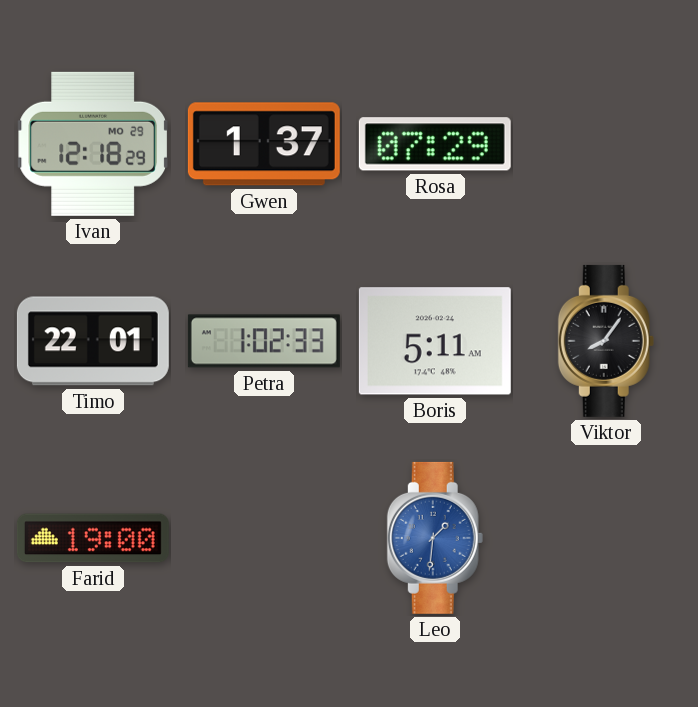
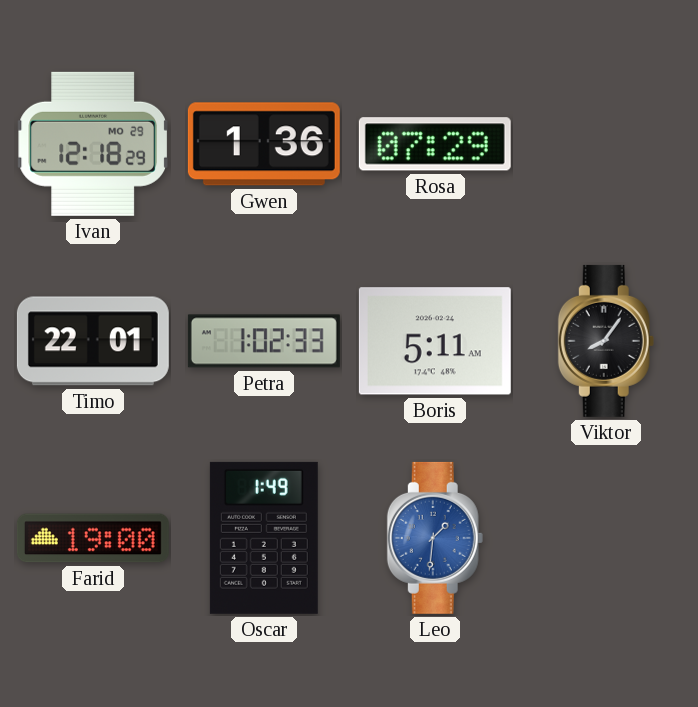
Gwen: 1:37 -> 1:36
Oscar: none -> 1:49
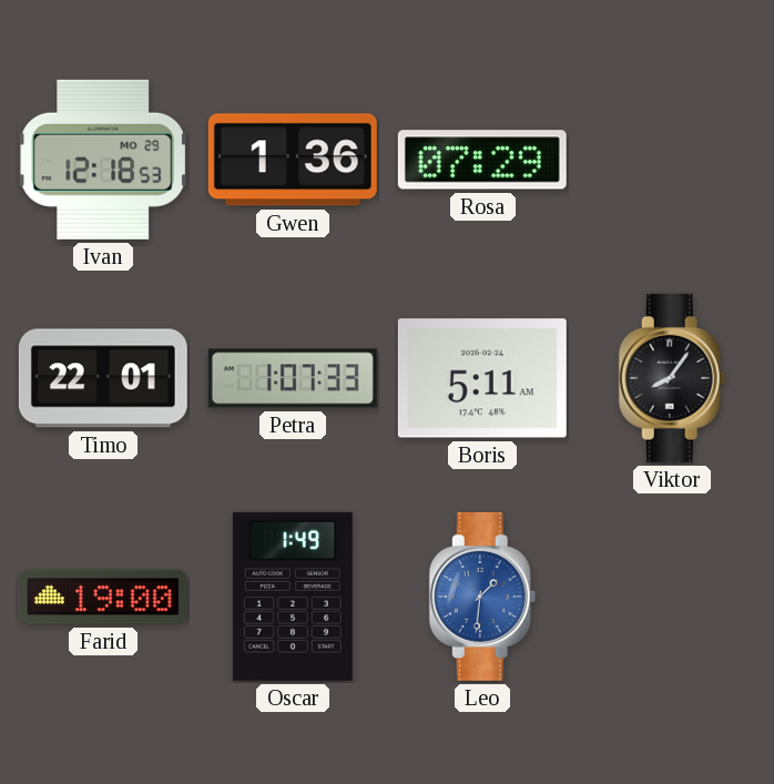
Ivan: 12:18:29 -> 12:18:53
Petra: 1:02 -> 1:07
